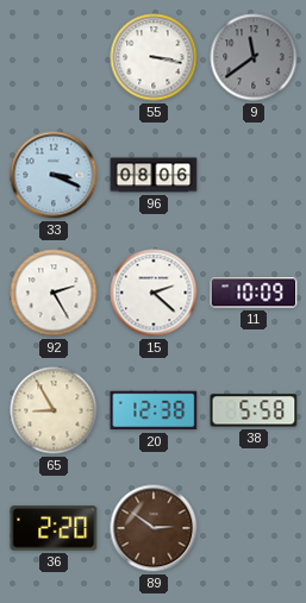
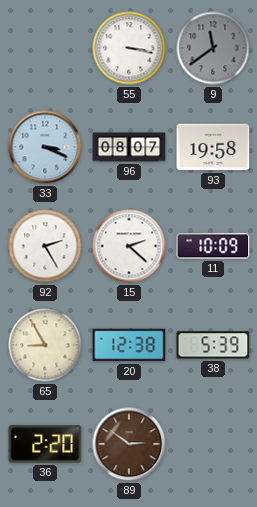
96: 08:06 -> 08:07
93: none -> 19:58
38: 5:58 -> 5:39
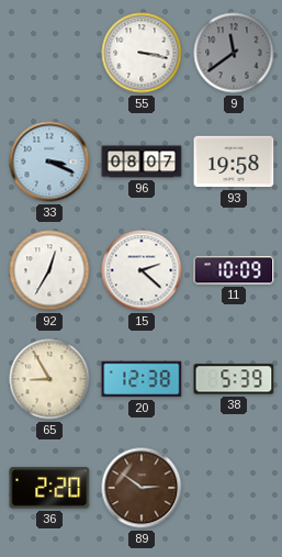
92: 2:25 -> 12:35
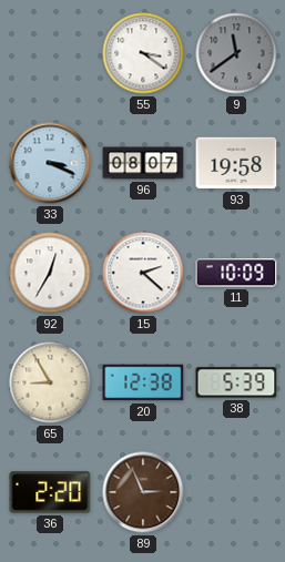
55: 3:17 -> 3:21
89: 2:51 -> 2:56
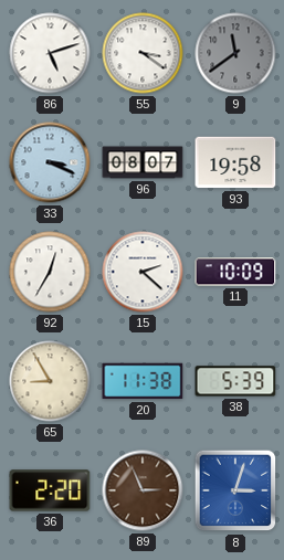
86: none -> 5:12
20: 12:38 -> 11:38
8: none -> 3:03
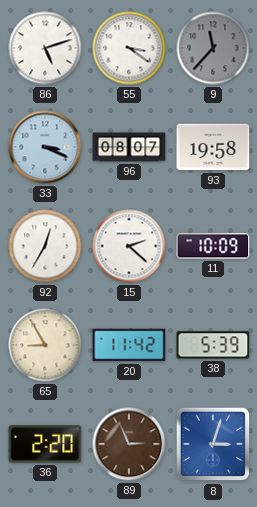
9: 11:39 -> 11:37
20: 11:38 -> 11:42
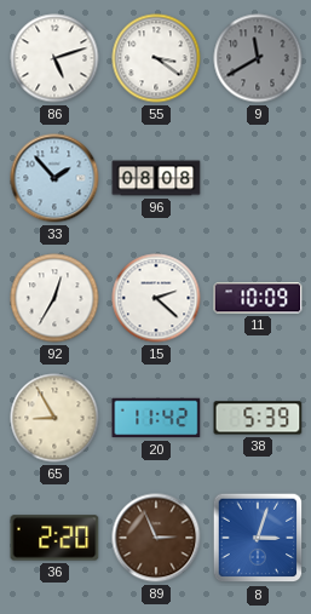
9: 11:37 -> 11:40
33: 3:19 -> 1:53
96: 08:07 -> 08:08
93: 19:58 -> none
